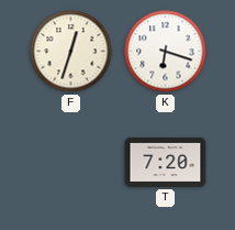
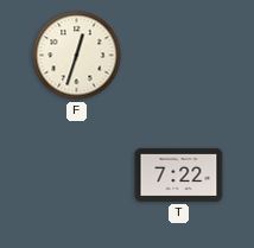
K: 6:18 -> none
T: 7:20 -> 7:22
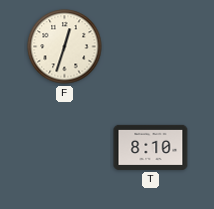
T: 7:22 -> 8:10
